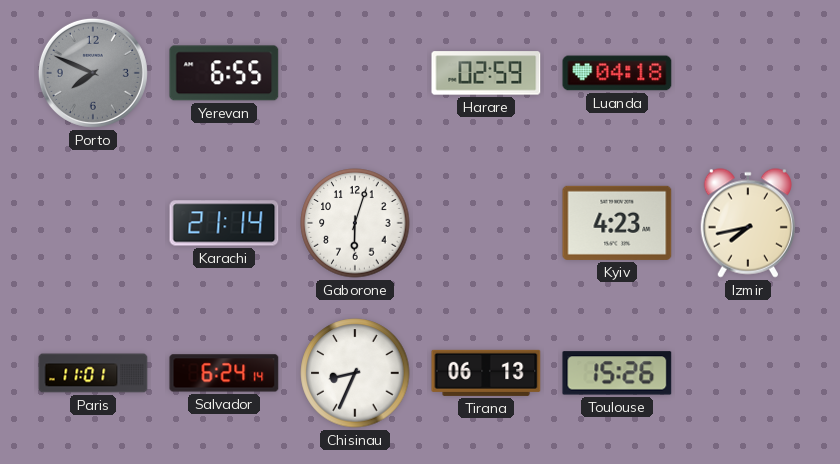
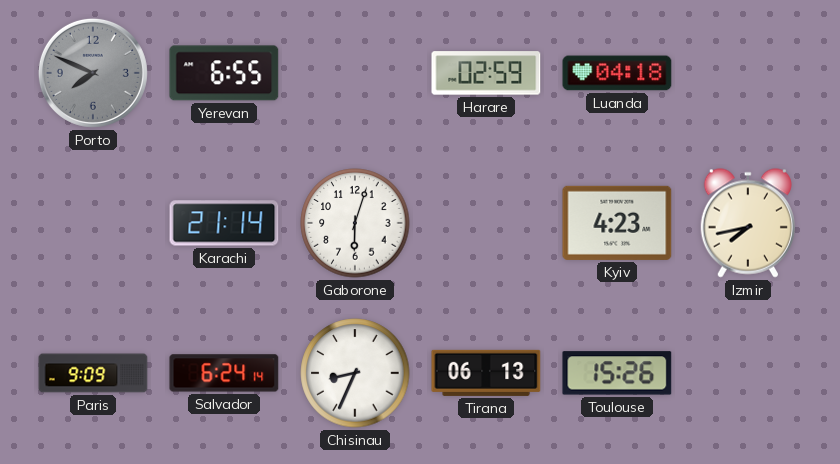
Paris: 11:01 -> 9:09
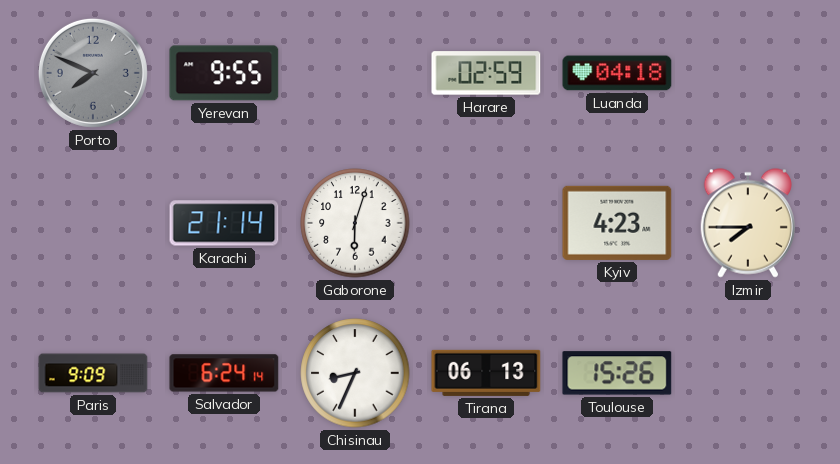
Yerevan: 6:55 -> 9:55
Izmir: 7:43 -> 7:45
